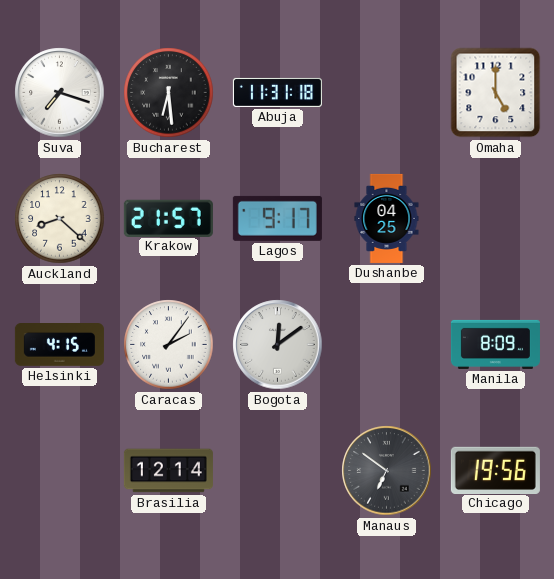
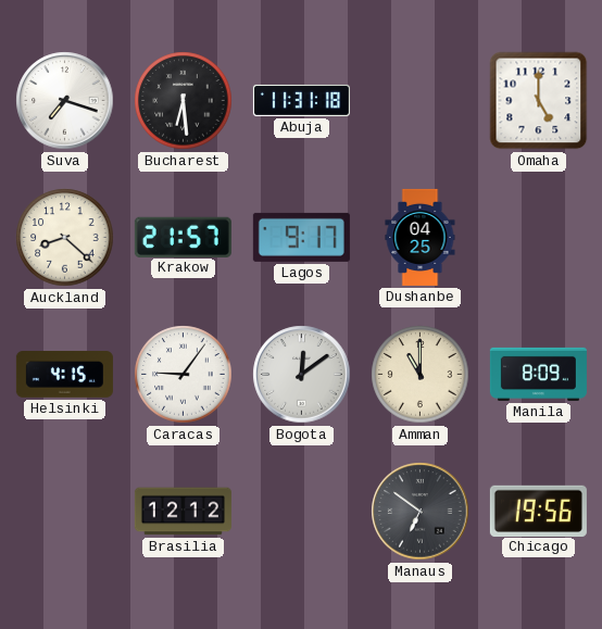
Caracas: 2:06 -> 9:06
Amman: none -> 11:00
Brasilia: 12:14 -> 12:12
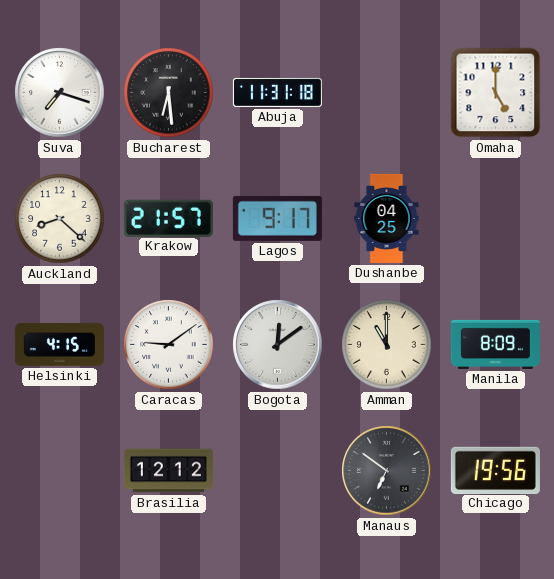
Caracas: 9:06 -> 9:09
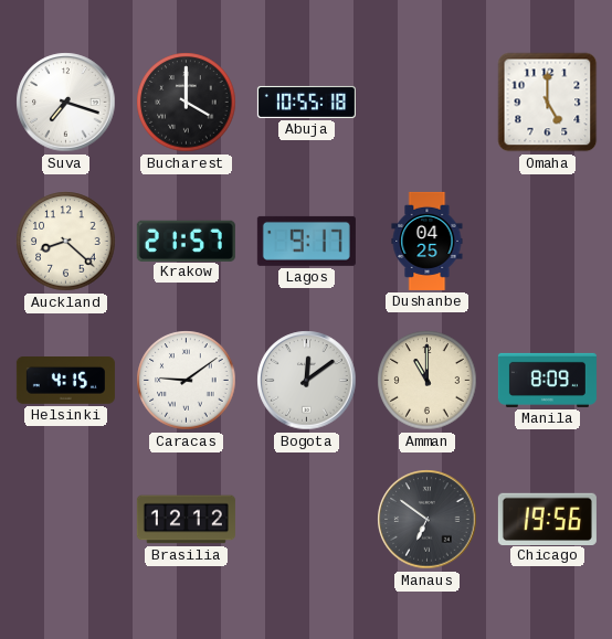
Bucharest: 6:29 -> 4:00
Abuja: 11:31 -> 10:55
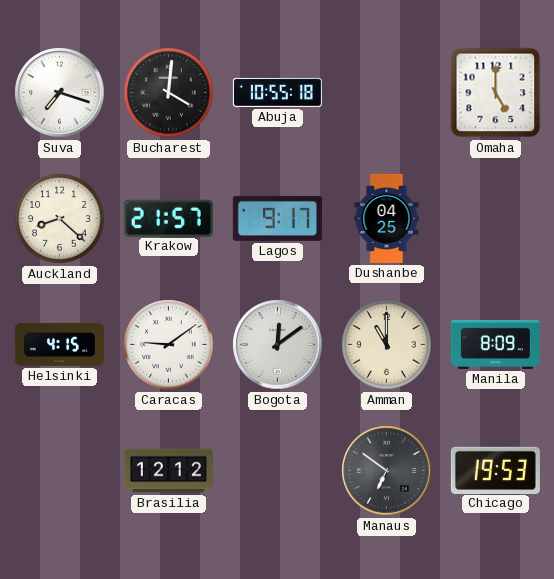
Bucharest: 4:00 -> 4:01
Chicago: 19:56 -> 19:53
